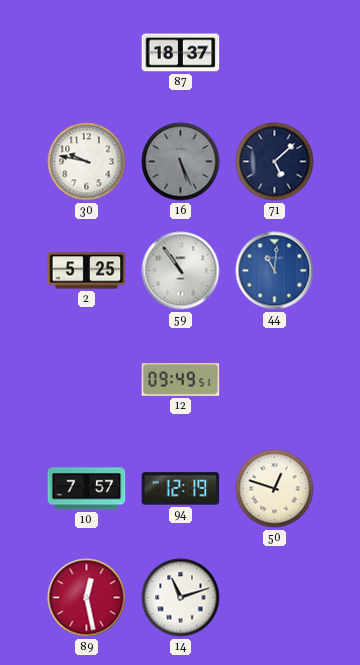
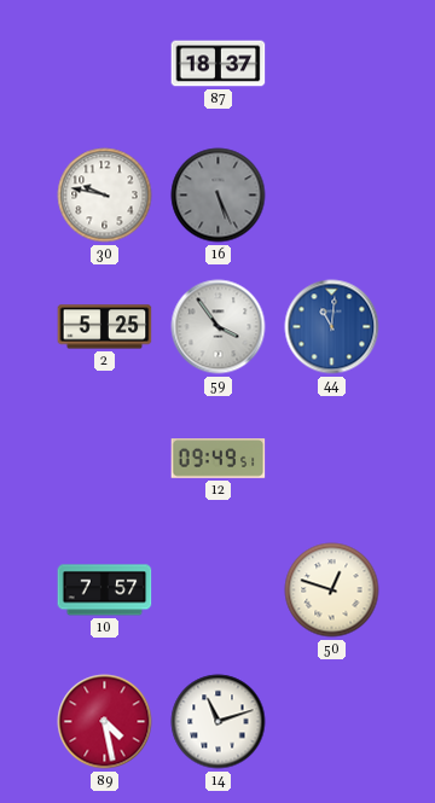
71: 5:08 -> none
59: 10:54 -> 3:54
94: 12:19 -> none
89: 12:28 -> 4:28
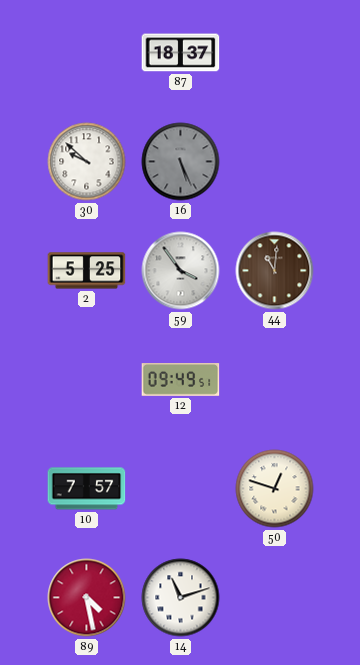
30: 9:47 -> 9:52
44 dial: blue -> brown
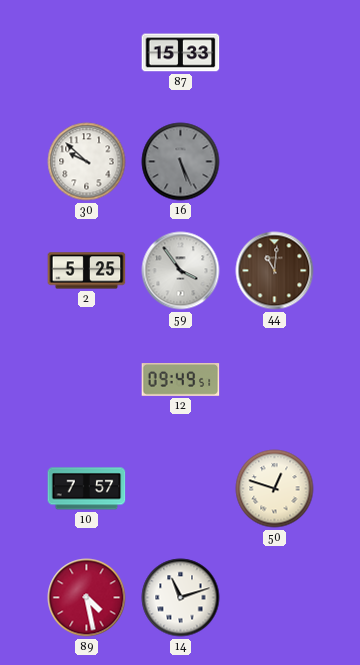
87: 18:37 -> 15:33
